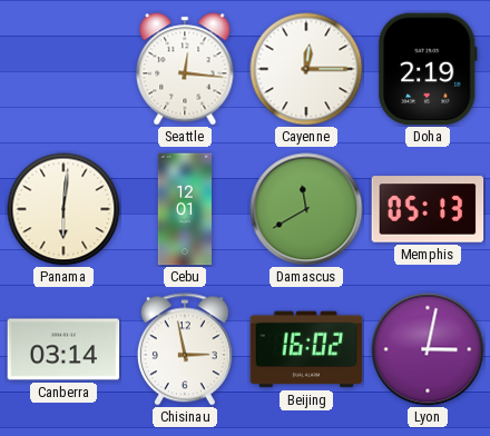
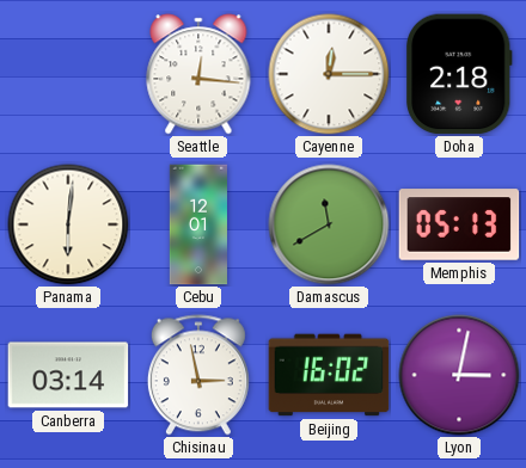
Doha: 2:19 -> 2:18
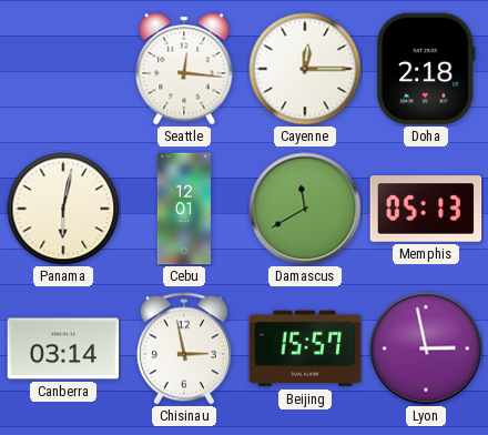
Panama: 6:01 -> 6:02
Beijing: 16:02 -> 15:57
Lyon: 3:02 -> 2:58
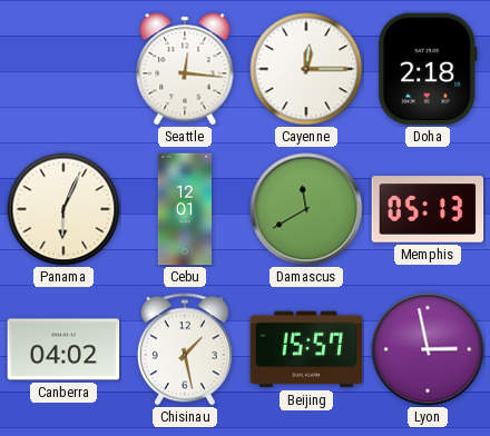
Panama: 6:02 -> 6:04
Canberra: 03:14 -> 04:02
Chisinau: 2:58 -> 1:28
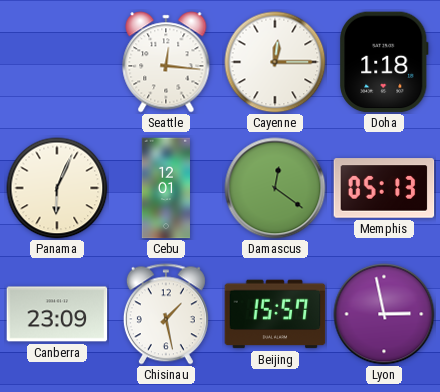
Doha: 2:18 -> 1:18
Damascus: 11:40 -> 12:21
Canberra: 04:02 -> 23:09
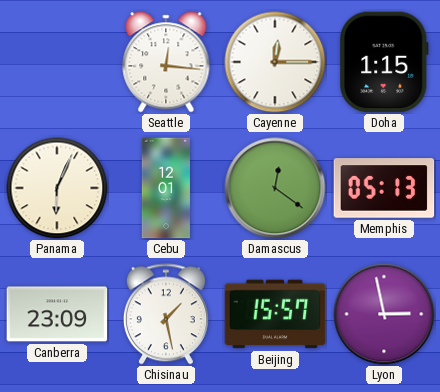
Doha: 1:18 -> 1:15
